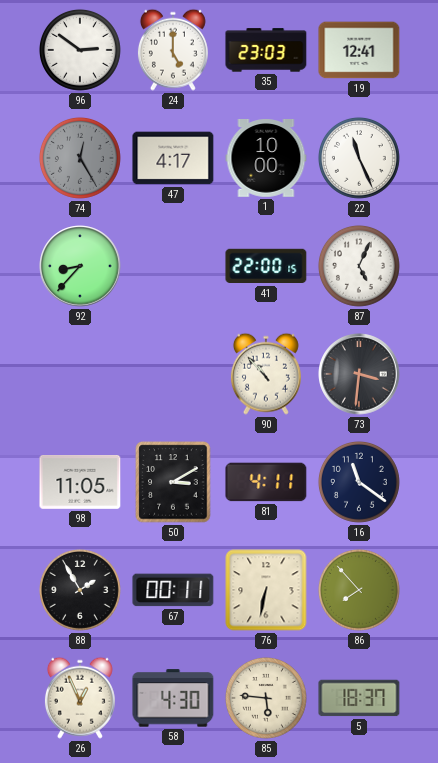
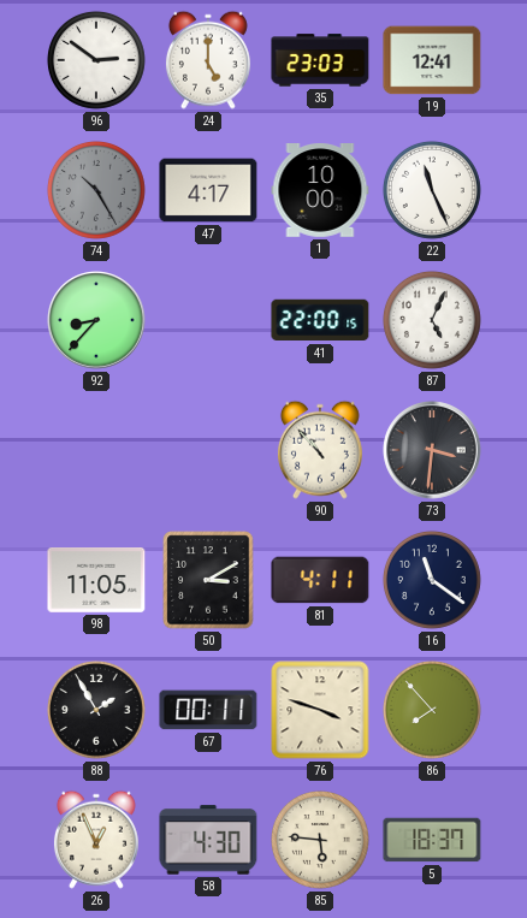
74: 12:25 -> 10:25
76: 6:32 -> 3:48
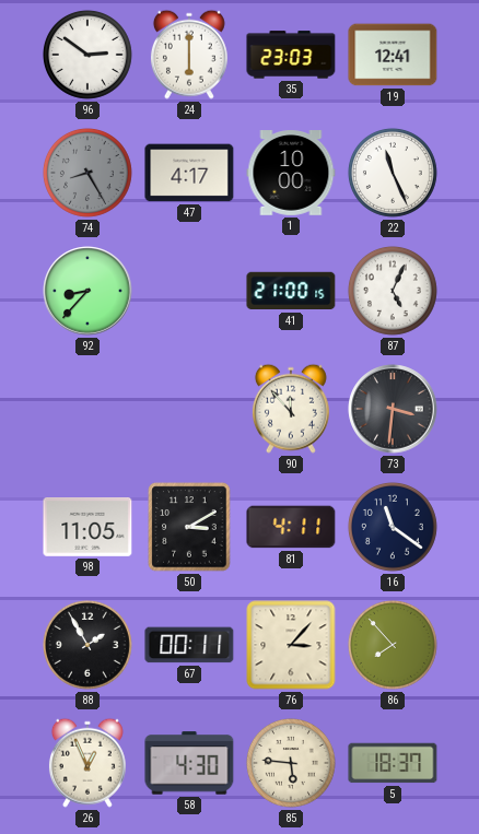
24: 5:00 -> 6:00
74: 10:25 -> 8:25
41: 22:00 -> 21:00
90: 10:53 -> 11:53
76: 3:48 -> 3:07
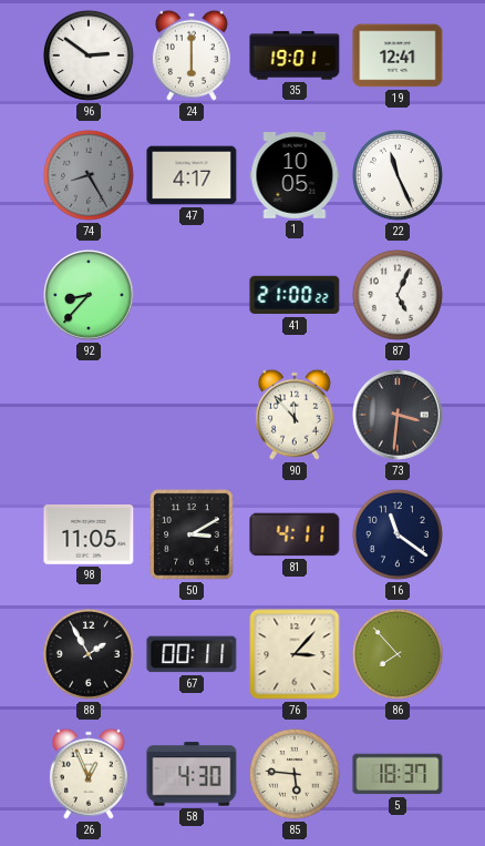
35: 23:03 -> 19:01
1: 10:00 -> 10:05
41: 21:00:15 -> 21:00:22
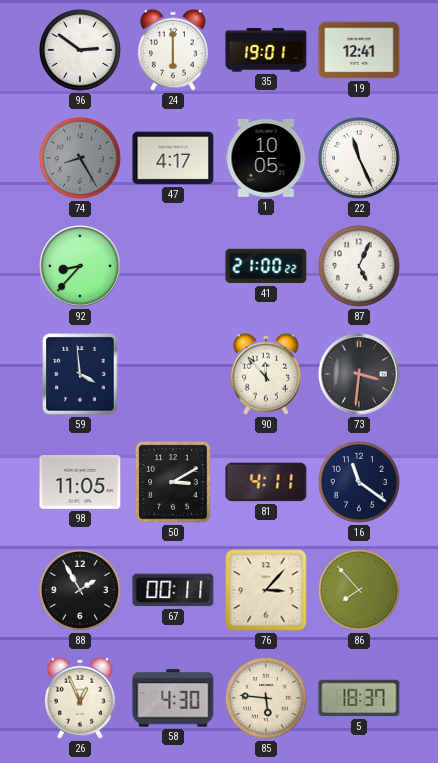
59: none -> 3:59
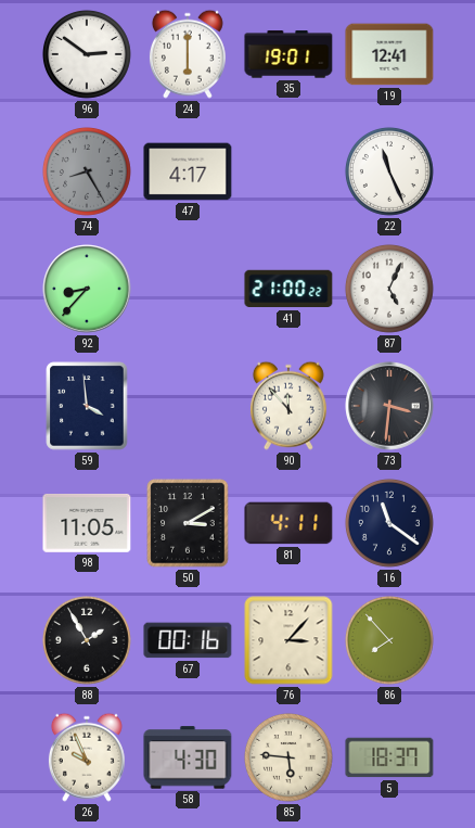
1: 10:05 -> none
67: 00:11 -> 00:16
26: 12:56 -> 9:56
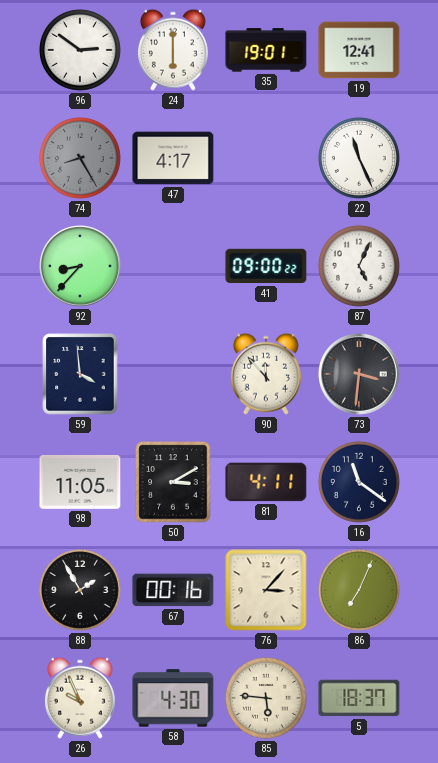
41: 21:00 -> 09:00
86: 7:53 -> 7:04
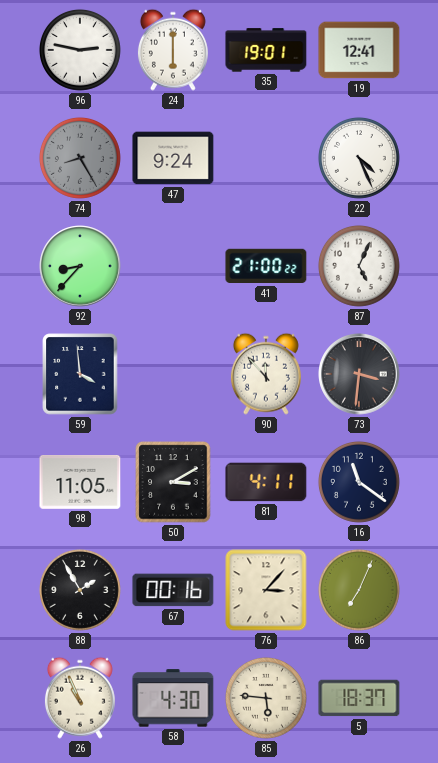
96: 2:51 -> 2:47
47: 4:17 -> 9:24
22: 11:26 -> 4:26
41: 09:00 -> 21:00
26: 9:56 -> 10:56
